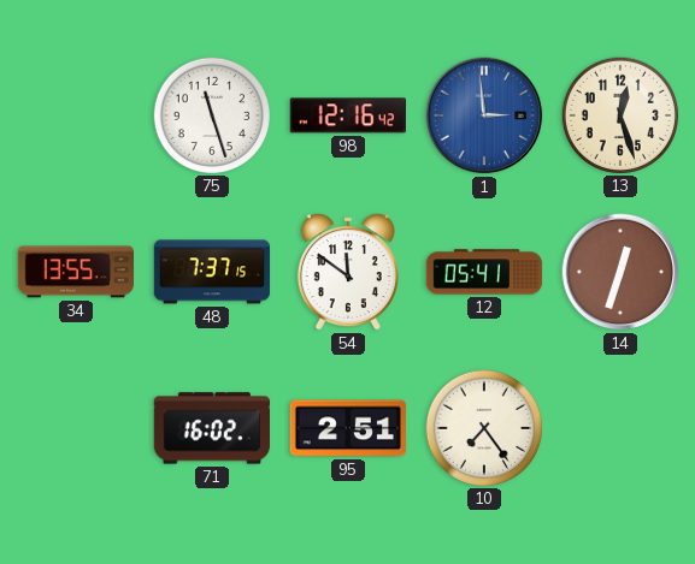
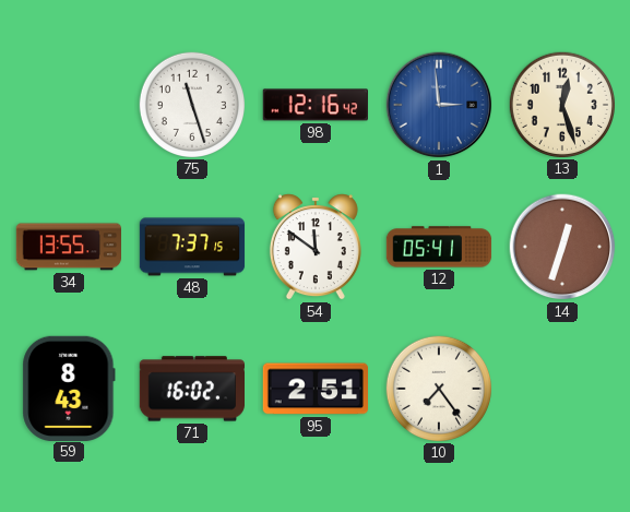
59: none -> 8:43
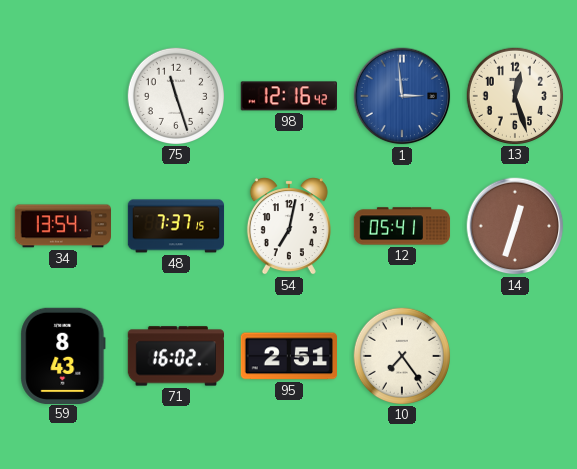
34: 13:55 -> 13:54
54: 11:51 -> 7:02
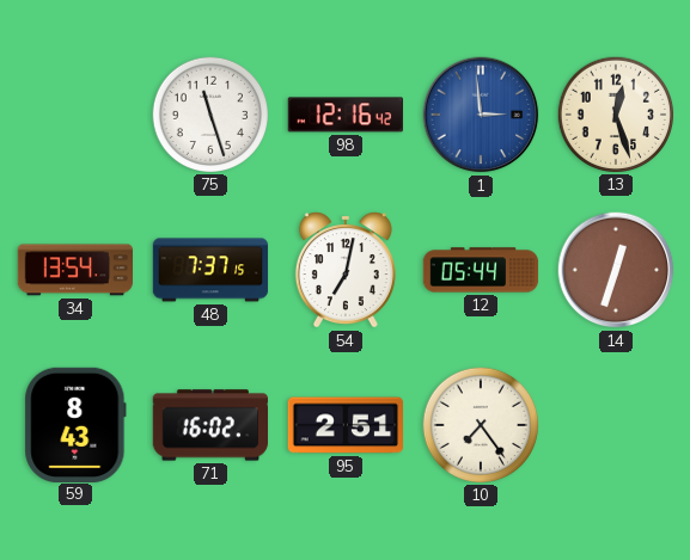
12: 05:41 -> 05:44
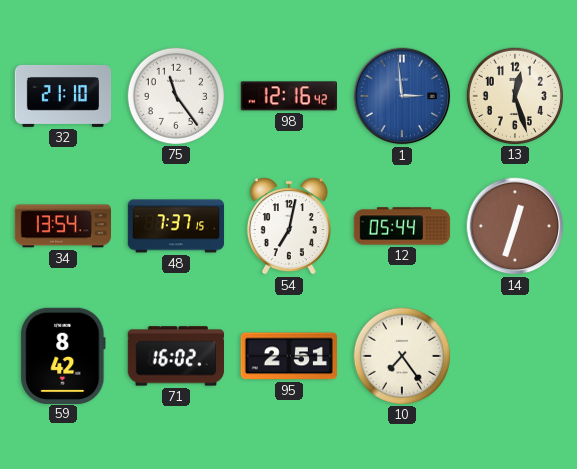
32: none -> 21:10
75: 11:27 -> 11:24
59: 8:43 -> 8:42
